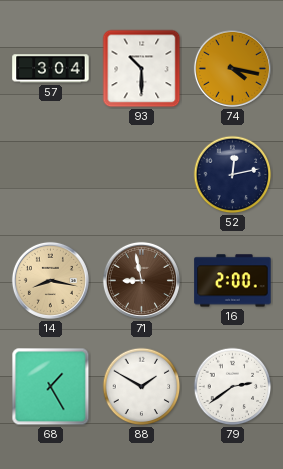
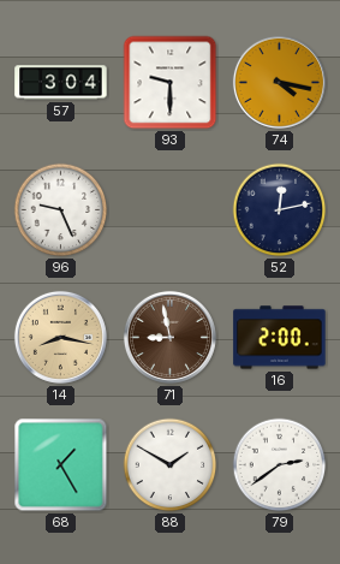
93: 10:30 -> 9:30
96: none -> 9:26
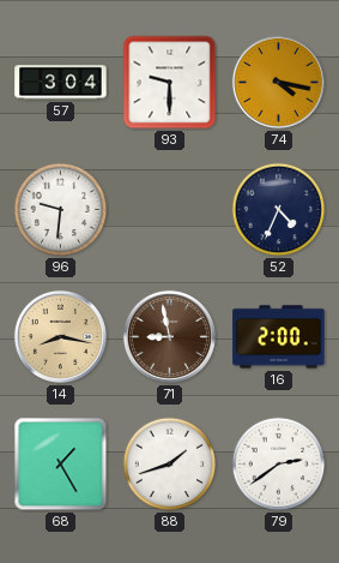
96: 9:26 -> 9:31
52: 12:13 -> 4:34
88: 1:50 -> 1:42
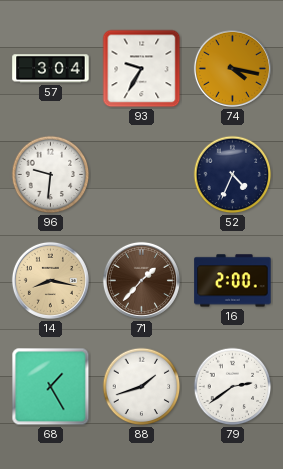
93: 9:30 -> 9:35
71: 8:58 -> 1:37
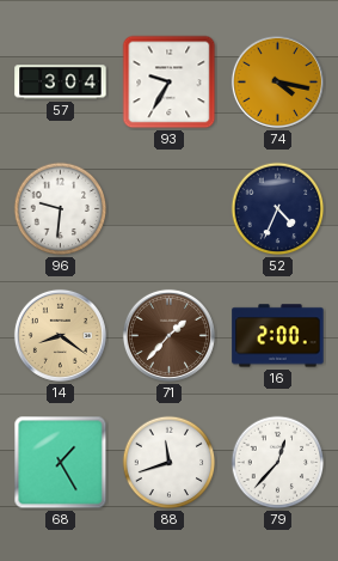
14: 8:17 -> 8:21
88: 1:42 -> 11:42
79: 2:39 -> 12:37
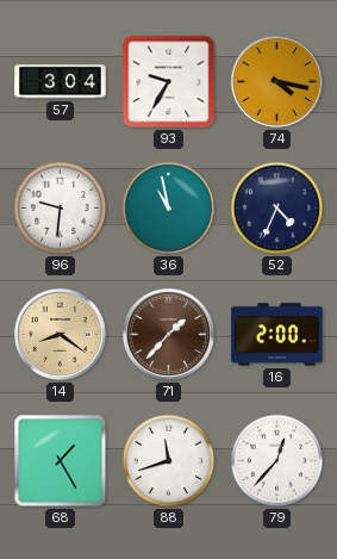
36: none -> 10:58
